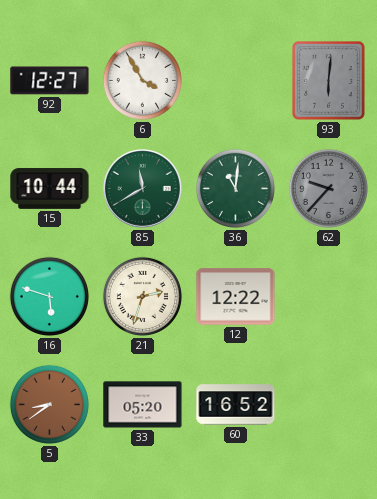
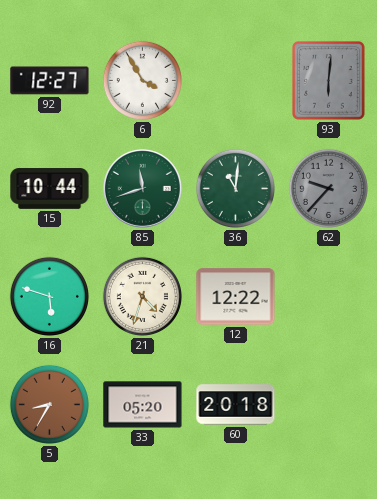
85: 11:40 -> 11:42
21: 2:33 -> 4:33
5: 8:39 -> 8:35
60: 16:52 -> 20:18
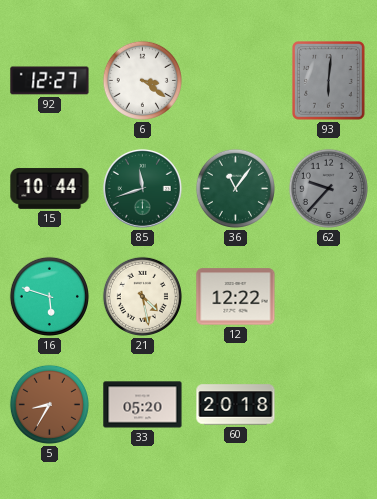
6: 3:55 -> 3:21
36: 11:01 -> 11:06
21: 4:33 -> 4:28
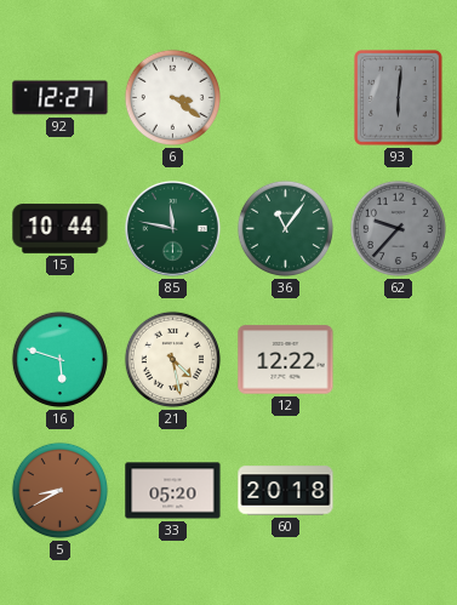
85: 11:42 -> 11:47
5: 8:35 -> 8:40
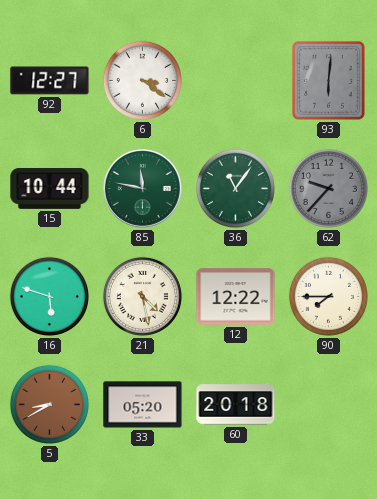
90: none -> 7:45
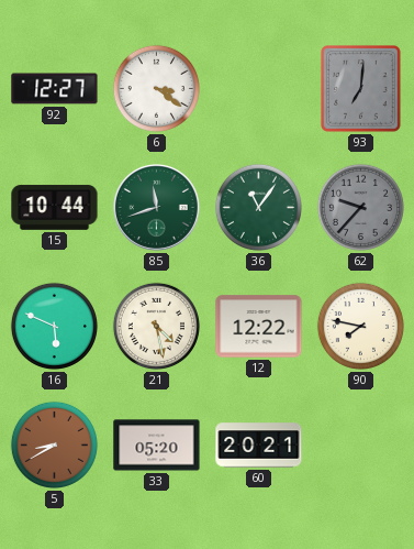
93: 6:01 -> 7:01
85: 11:47 -> 11:42
16: 5:48 -> 5:49
90: 7:45 -> 7:47
60: 20:18 -> 20:21
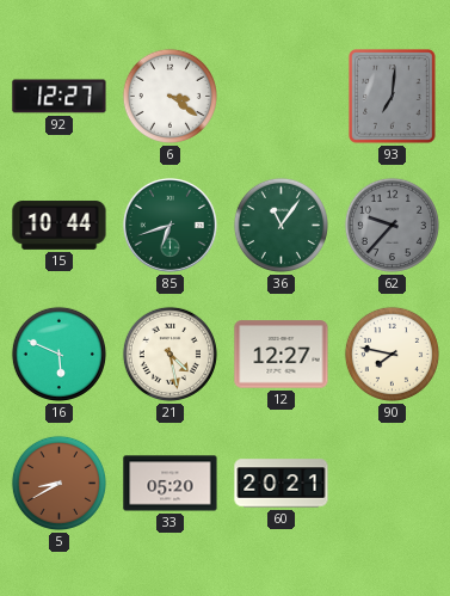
85: 11:42 -> 6:42
12: 12:22 -> 12:27
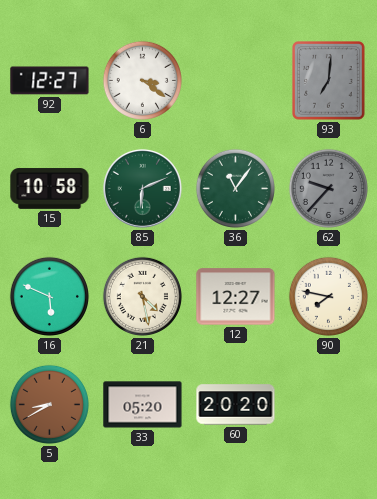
15: 10:44 -> 10:58
85: 6:42 -> 6:11
60: 20:21 -> 20:20
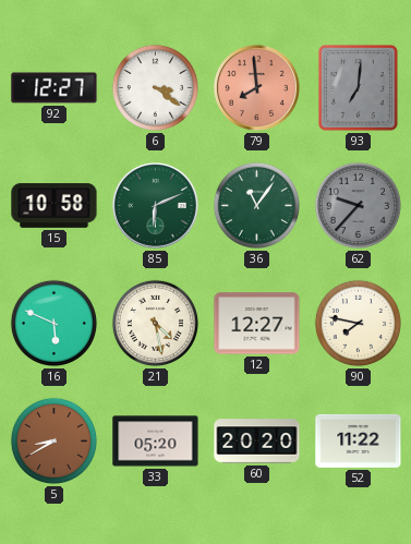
79: none -> 7:59
52: none -> 11:22
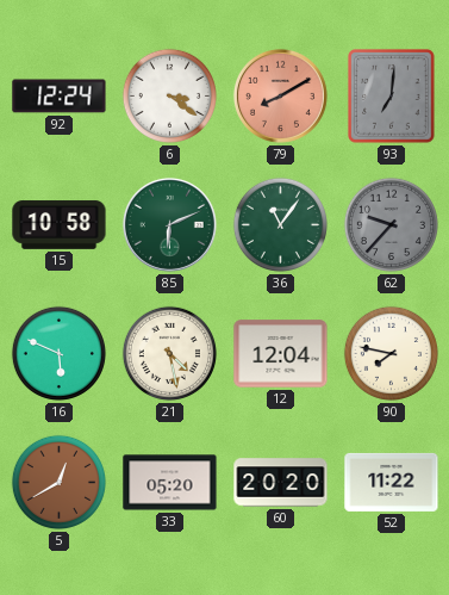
92: 12:27 -> 12:24
79: 7:59 -> 8:10
12: 12:27 -> 12:04
5: 8:40 -> 12:40
